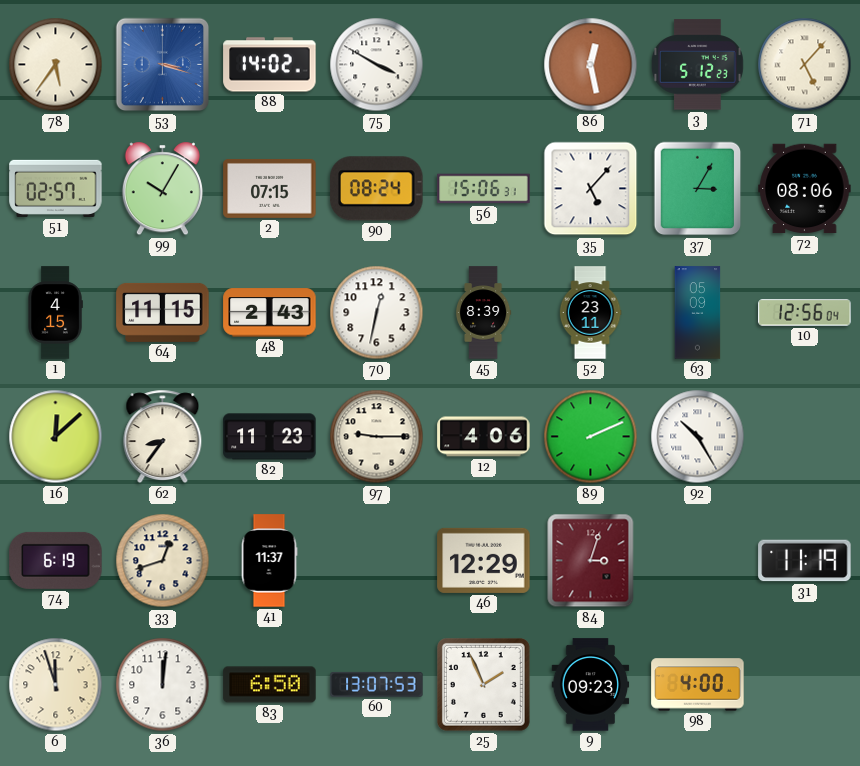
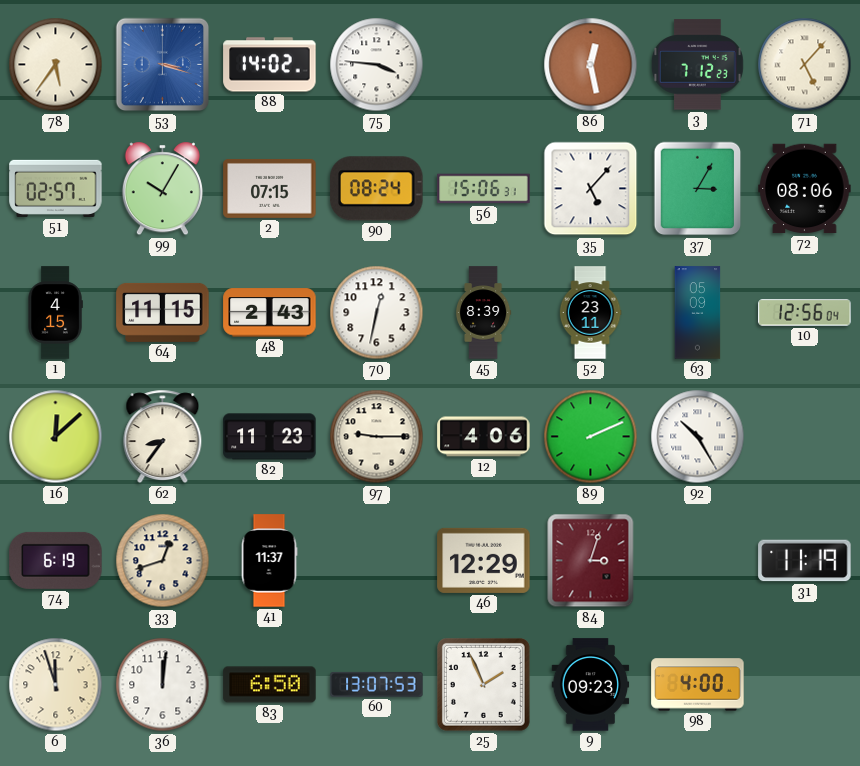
75: 3:50 -> 3:46
3: 5:12 -> 7:12
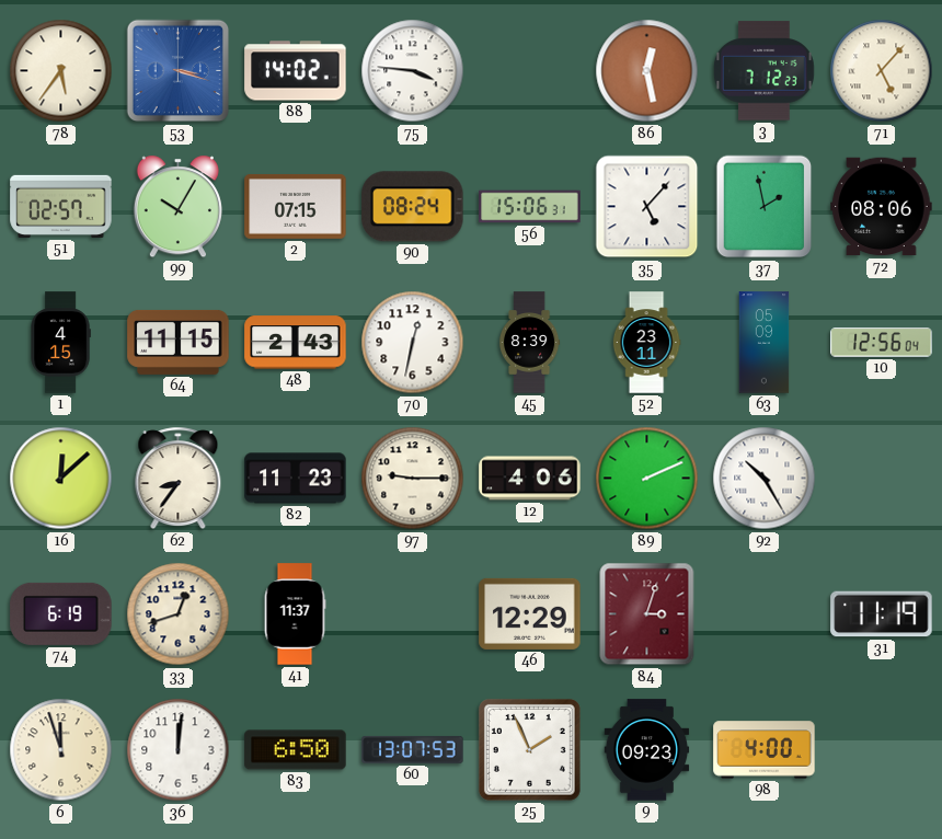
37: 3:05 -> 1:58
